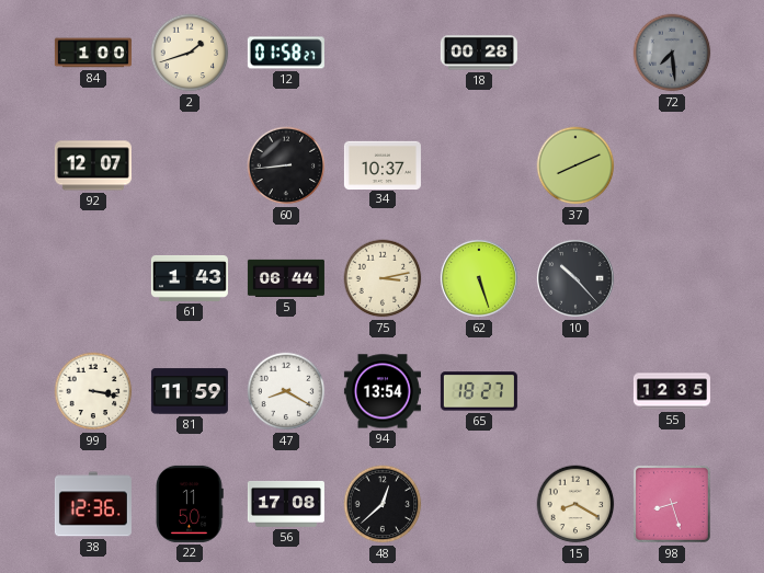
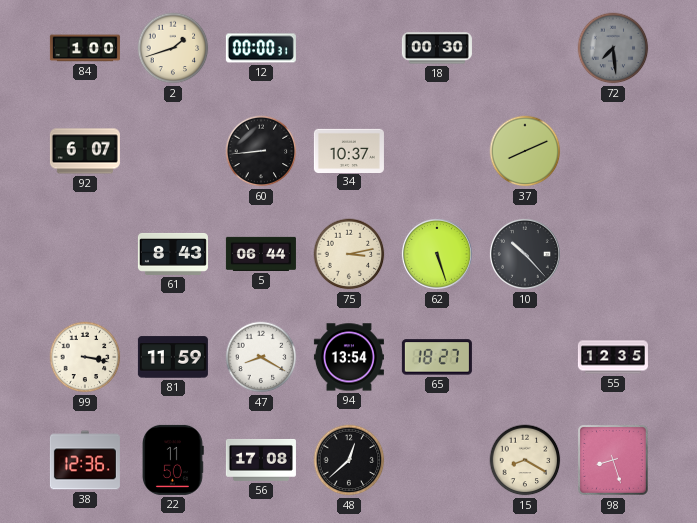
12: 01:58 -> 00:00
18: 00:28 -> 00:30
92: 12:07 -> 6:07
61: 1:43 -> 8:43
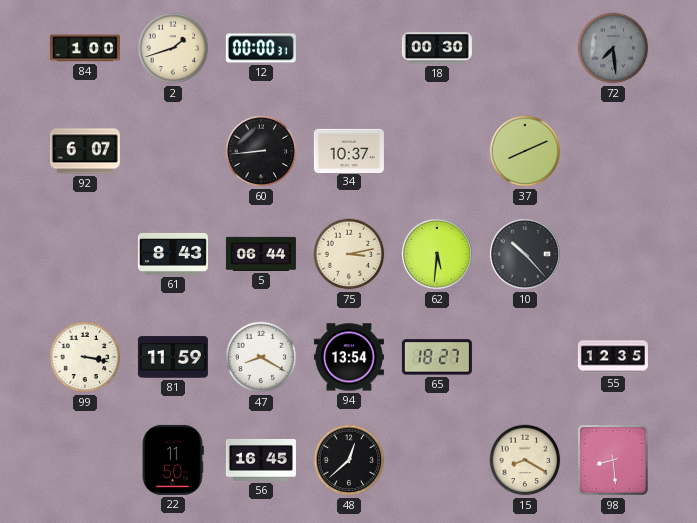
62: 5:27 -> 5:31
38: 12:36 -> none
56: 17:08 -> 16:45
98: 8:27 -> 8:29
